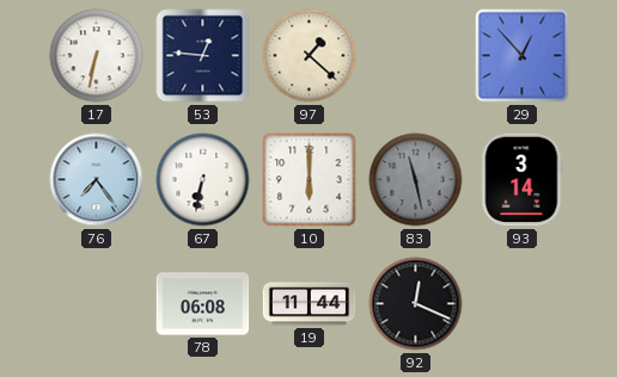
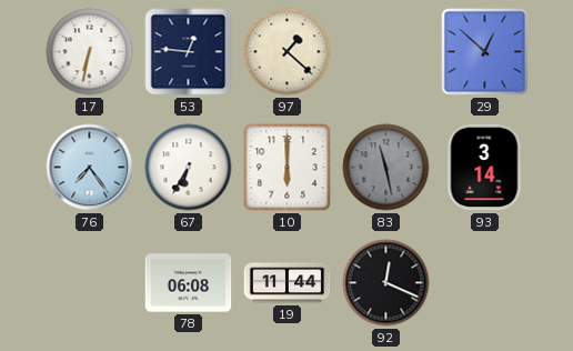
29: 12:53 -> 12:52
67: 6:32 -> 6:35
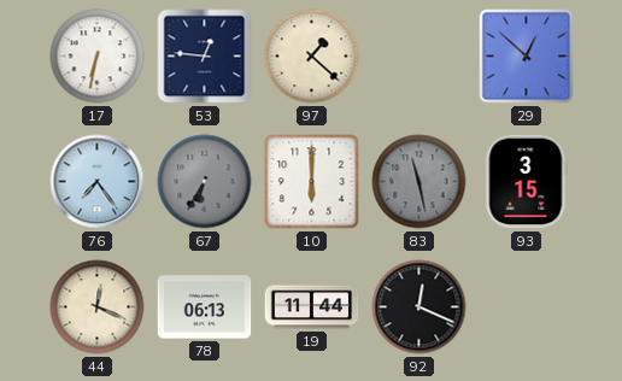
67 dial: white -> grey
93: 3:14 -> 3:15
44: none -> 12:19
78: 06:08 -> 06:13
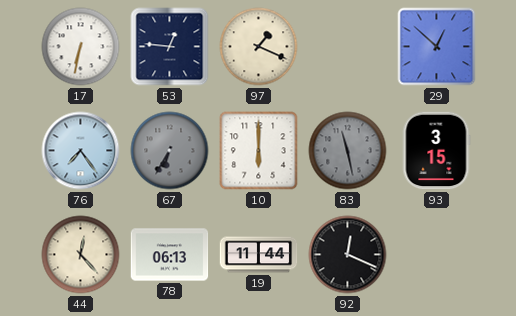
97: 1:22 -> 1:19
44: 12:19 -> 12:23
